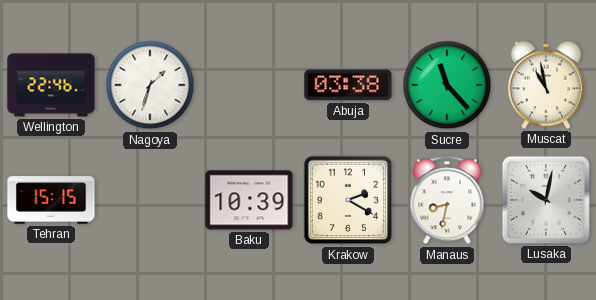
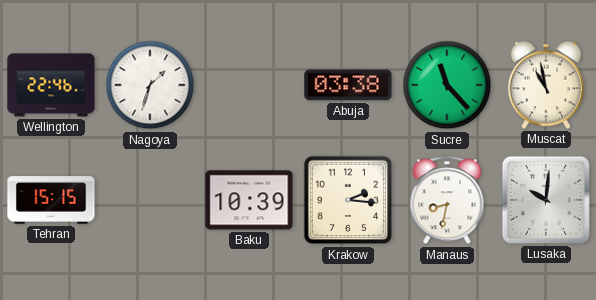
Krakow: 2:20 -> 2:16
Lusaka: 10:02 -> 10:01
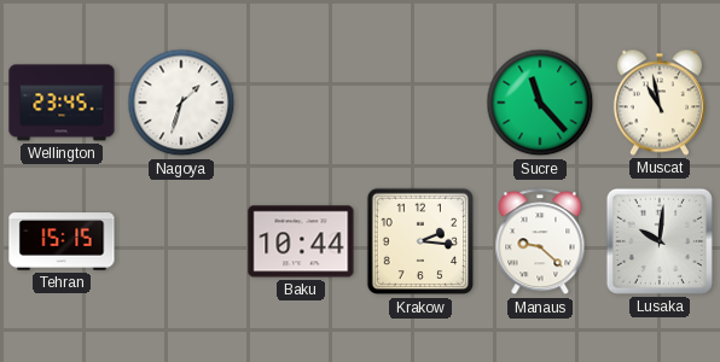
Wellington: 22:46 -> 23:45
Abuja: 03:38 -> none
Baku: 10:39 -> 10:44
Manaus: 8:32 -> 9:22
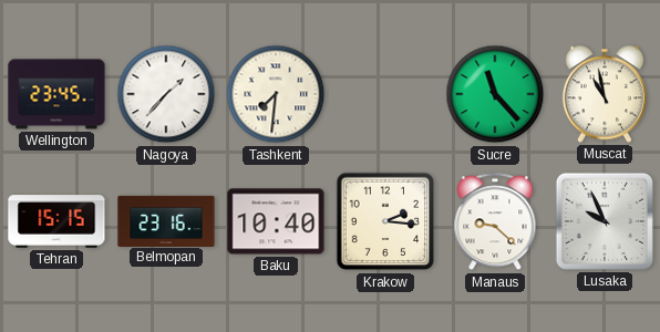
Nagoya: 1:33 -> 1:37
Tashkent: none -> 7:31
Belmopan: none -> 23:16
Baku: 10:44 -> 10:40
Lusaka: 10:01 -> 9:56
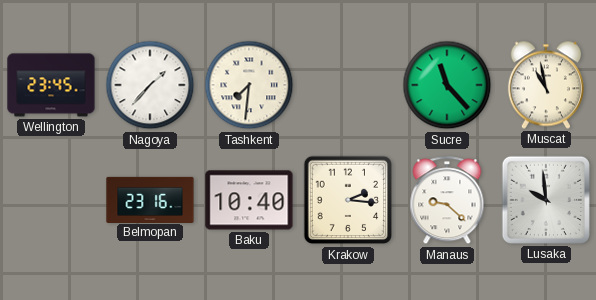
Tehran: 15:15 -> none
Lusaka: 9:56 -> 9:59
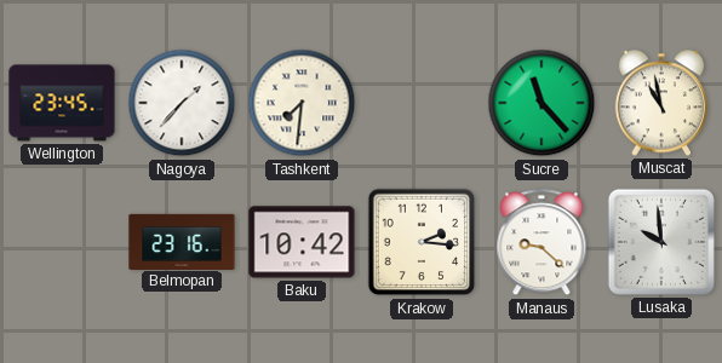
Baku: 10:40 -> 10:42
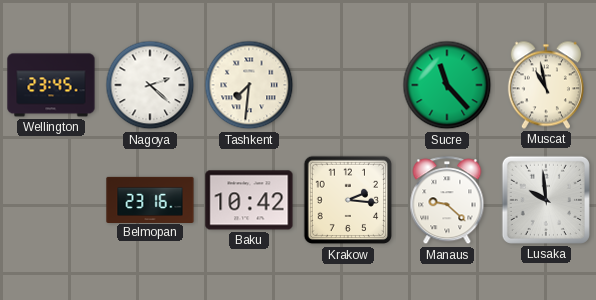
Nagoya: 1:37 -> 2:22
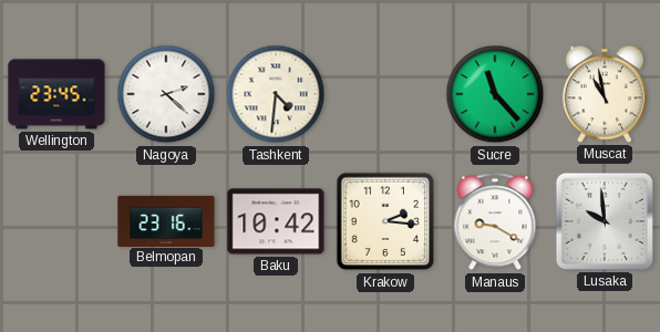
Tashkent: 7:31 -> 4:31
Manaus: 9:22 -> 9:20
